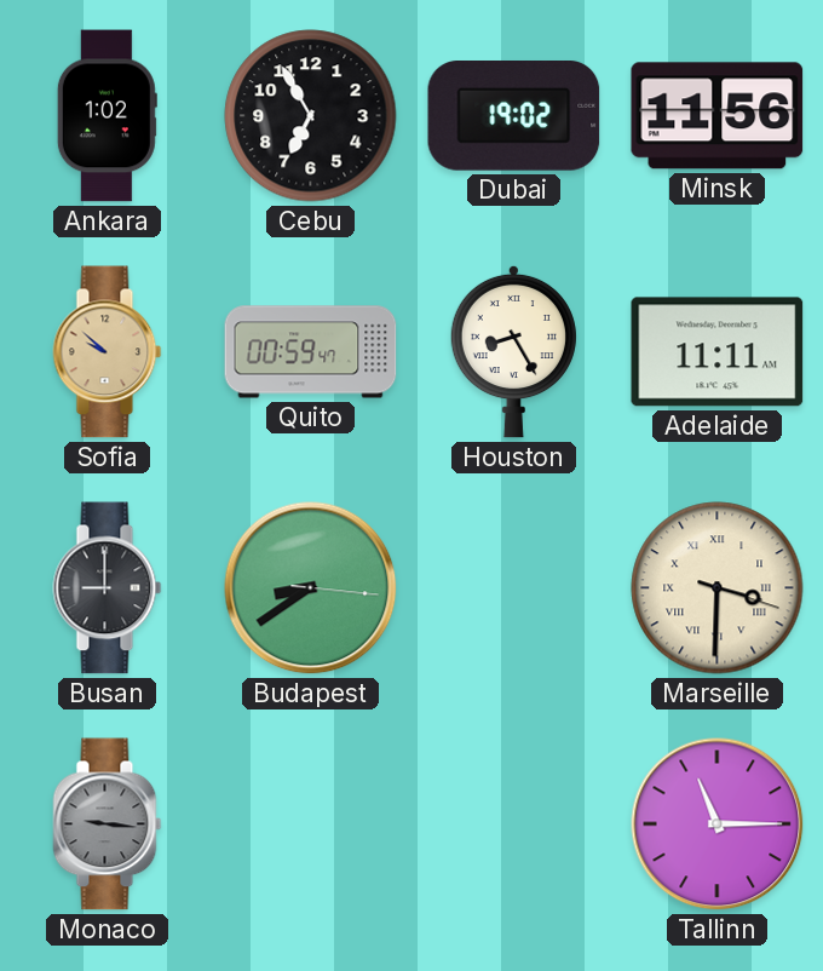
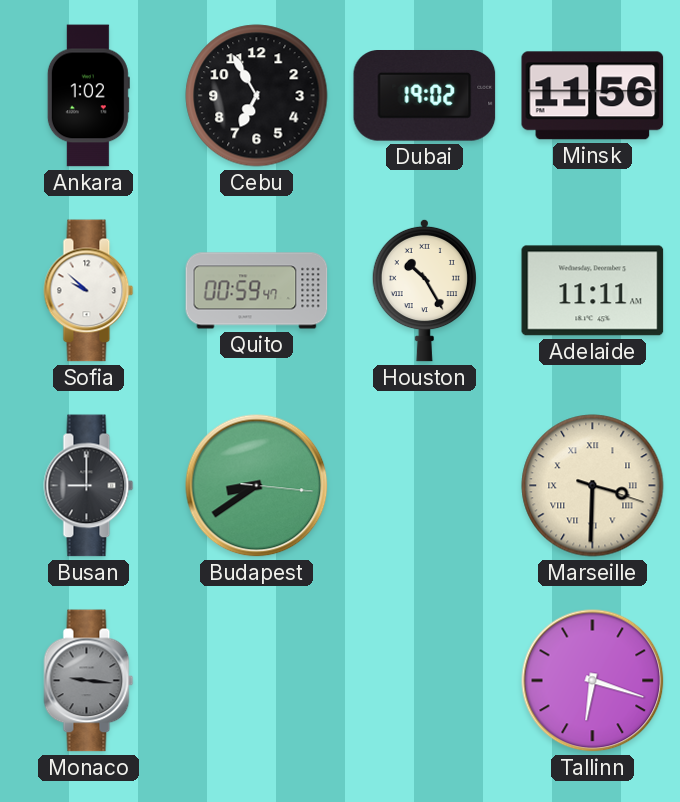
Sofia dial: champagne -> white
Houston: 8:25 -> 10:25
Tallinn: 11:15 -> 6:18
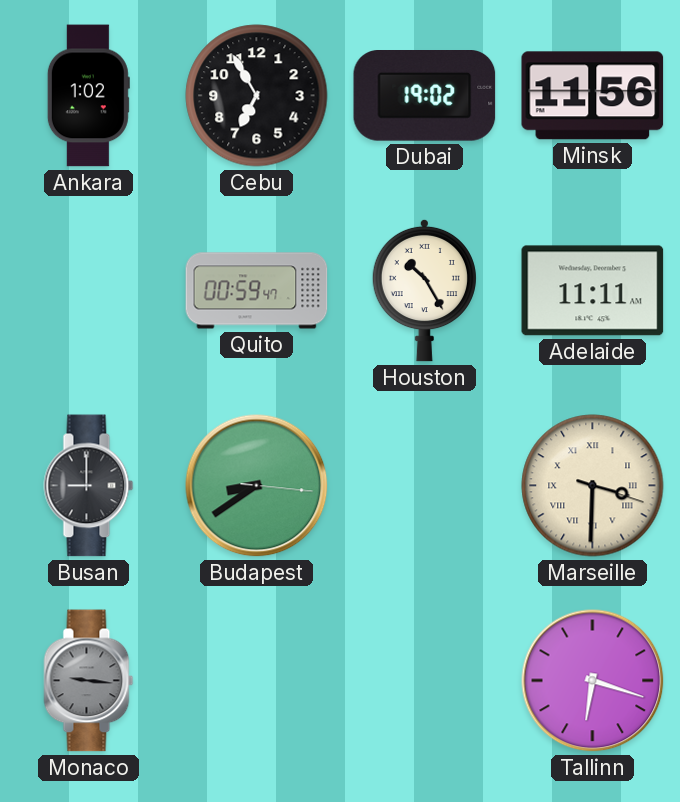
Sofia: 9:52 -> none
